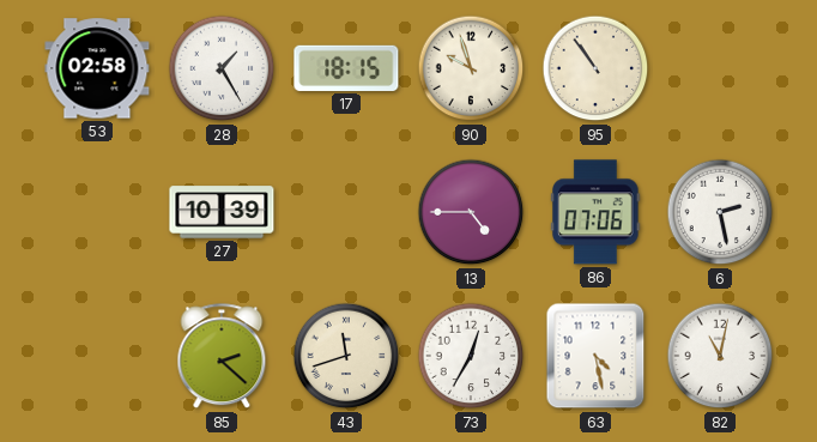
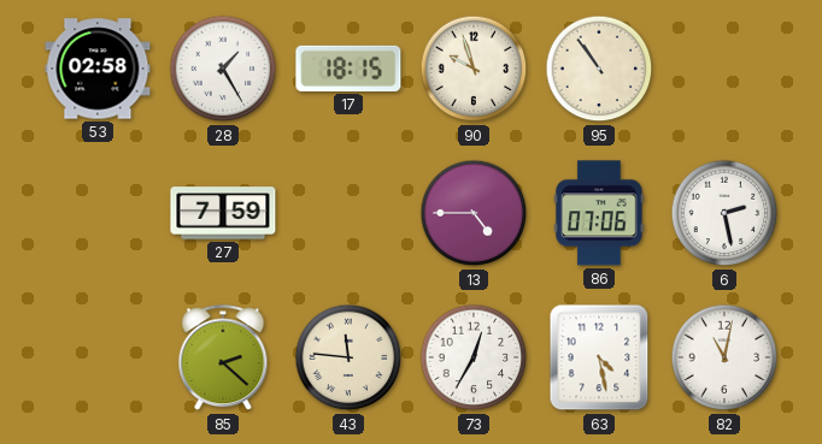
27: 10:39 -> 7:59
43: 11:42 -> 11:46
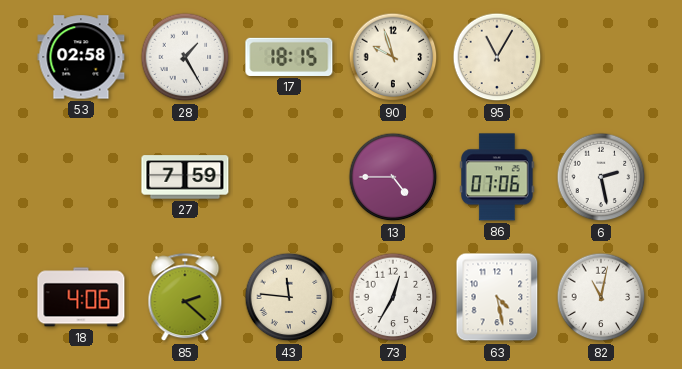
95: 10:54 -> 11:05
18: none -> 4:06
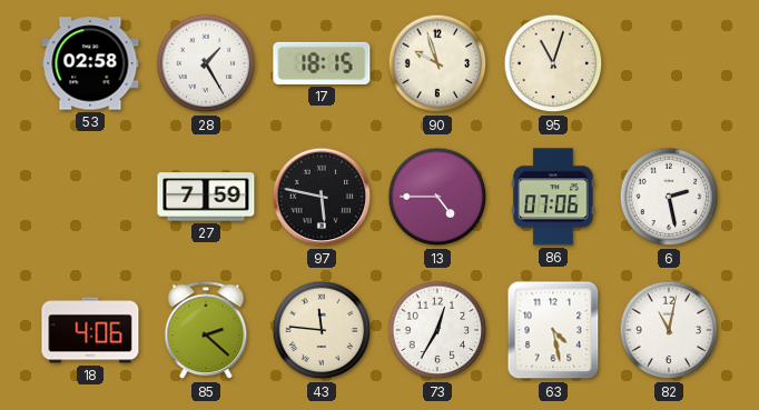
95: 11:05 -> 11:03
97: none -> 5:47
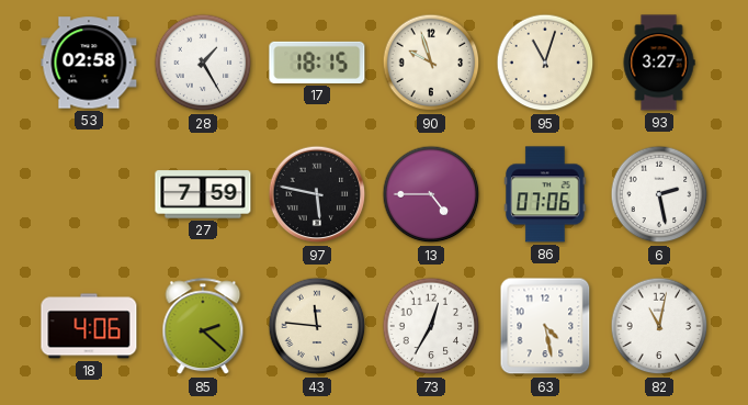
93: none -> 3:27
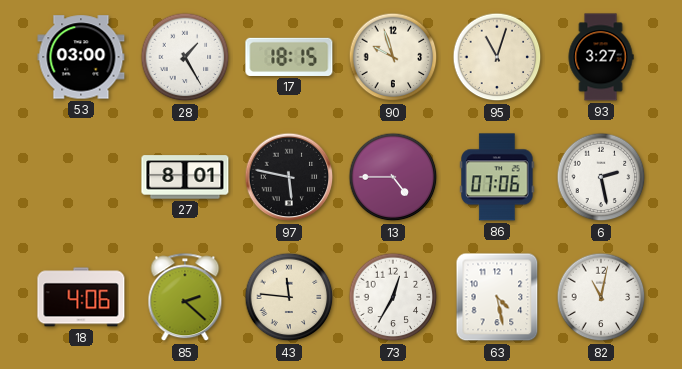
53: 02:58 -> 03:00
27: 7:59 -> 8:01
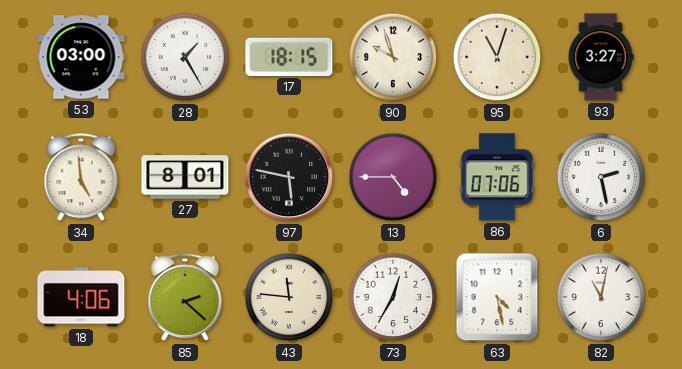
34: none -> 4:59
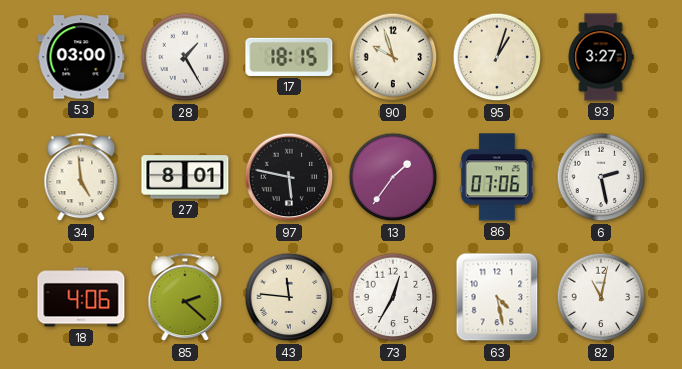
95: 11:03 -> 1:03
13: 4:45 -> 1:36
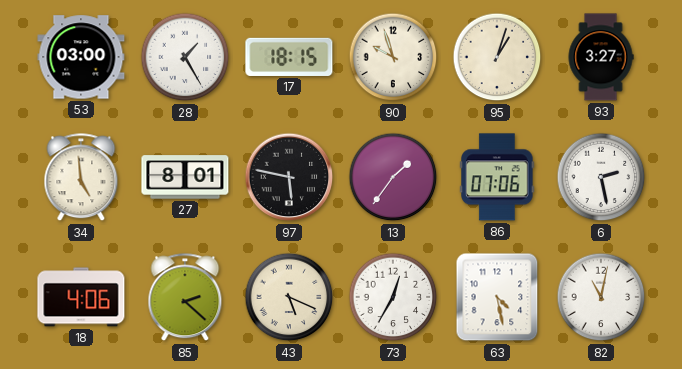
43: 11:46 -> 5:19
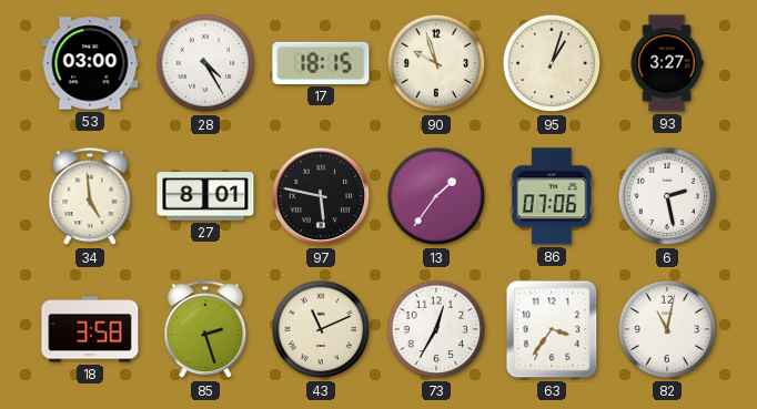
28: 1:25 -> 4:25
18: 4:06 -> 3:58
85: 2:22 -> 2:27
43: 5:19 -> 11:11
63: 4:28 -> 3:36
